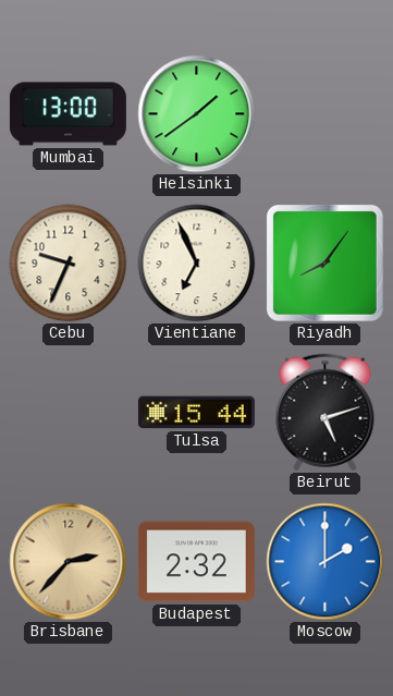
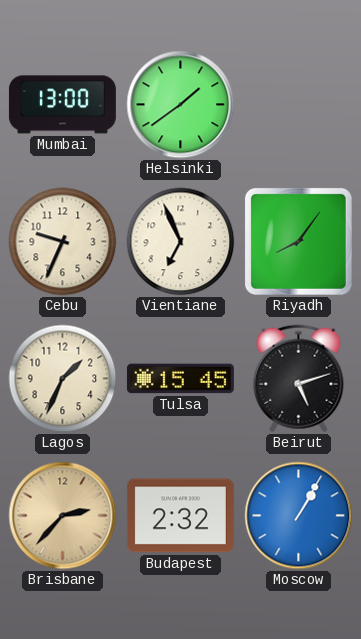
Lagos: none -> 1:34
Tulsa: 15:44 -> 15:45
Moscow: 2:00 -> 1:05
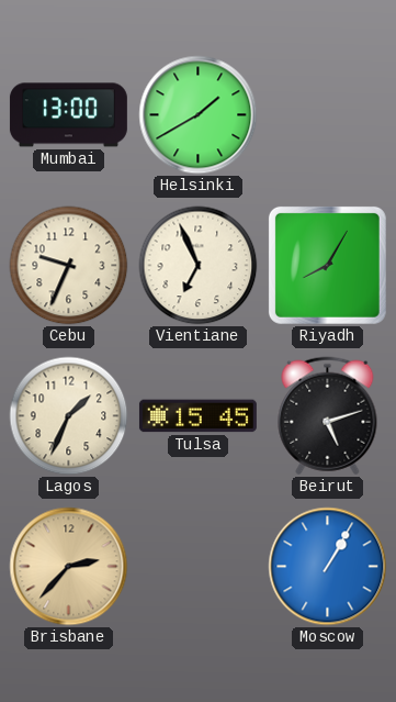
Helsinki: 1:39 -> 1:40
Riyadh: 8:06 -> 8:05
Budapest: 2:32 -> none
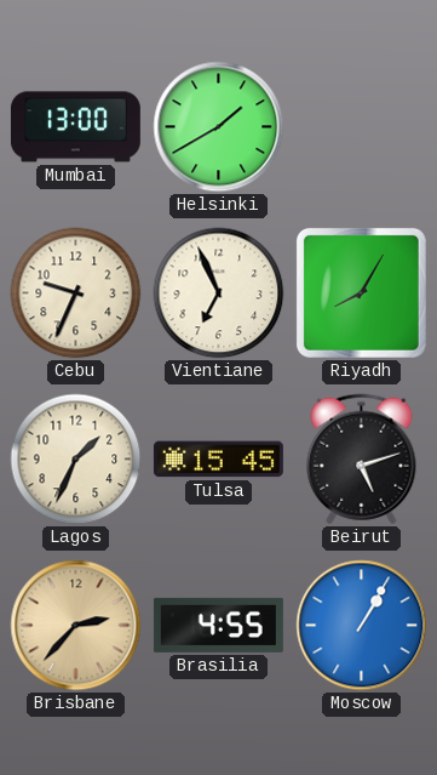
Brasilia: none -> 4:55
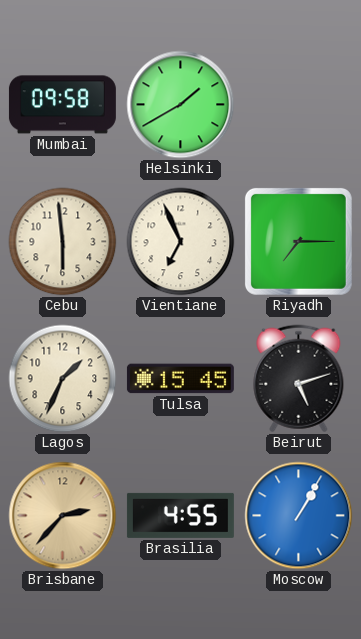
Mumbai: 13:00 -> 09:58
Cebu: 9:34 -> 5:59
Riyadh: 8:05 -> 7:15
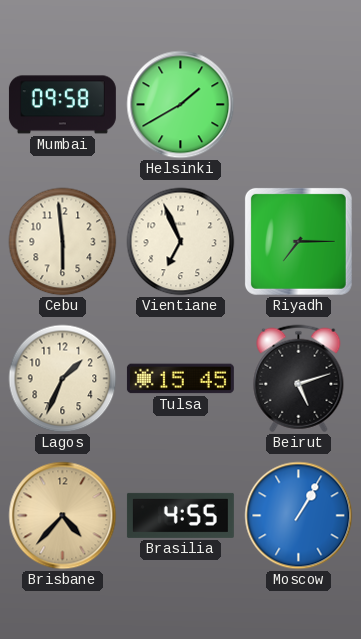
Brisbane: 2:37 -> 4:37
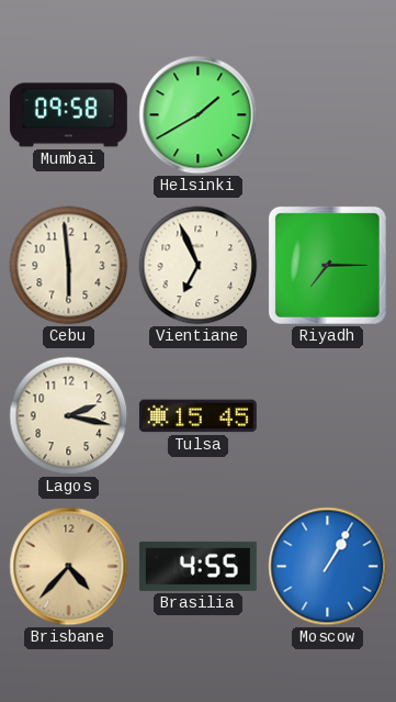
Lagos: 1:34 -> 2:17
Beirut: 5:12 -> none
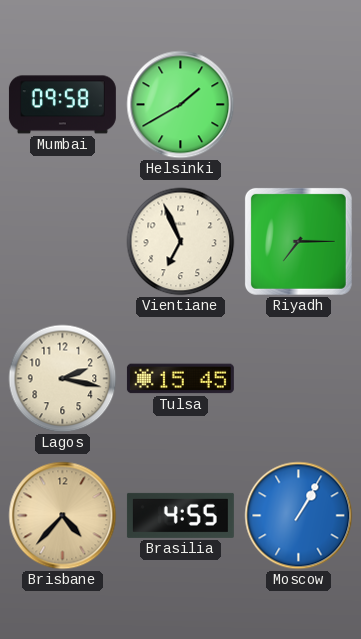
Cebu: 5:59 -> none
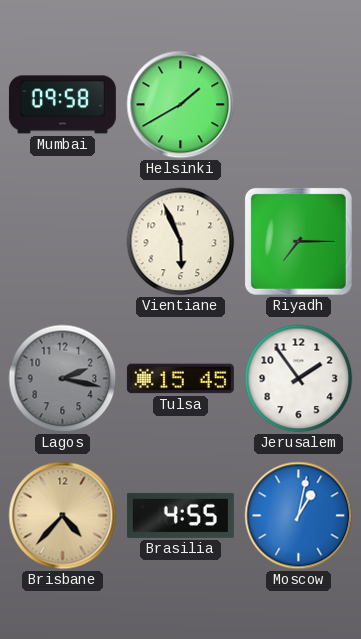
Vientiane: 6:56 -> 5:56
Lagos dial: cream -> grey
Jerusalem: none -> 1:54
Moscow: 1:05 -> 1:02
